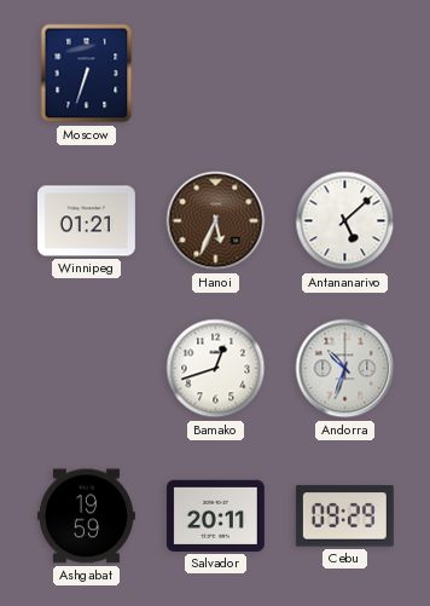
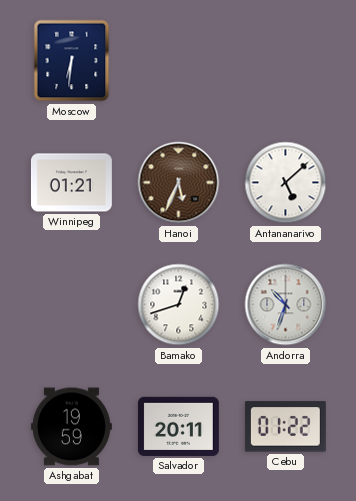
Moscow: 6:33 -> 6:31
Cebu: 09:29 -> 01:22
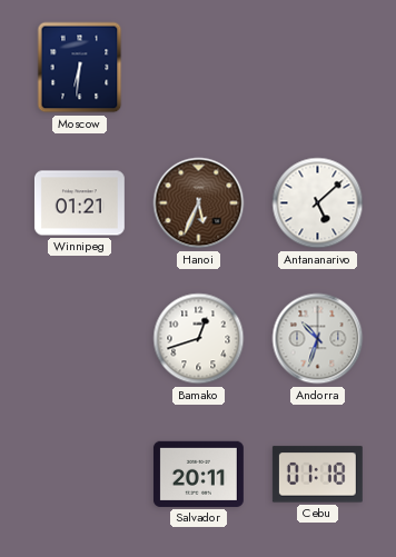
Ashgabat: 19:59 -> none
Cebu: 01:22 -> 01:18
